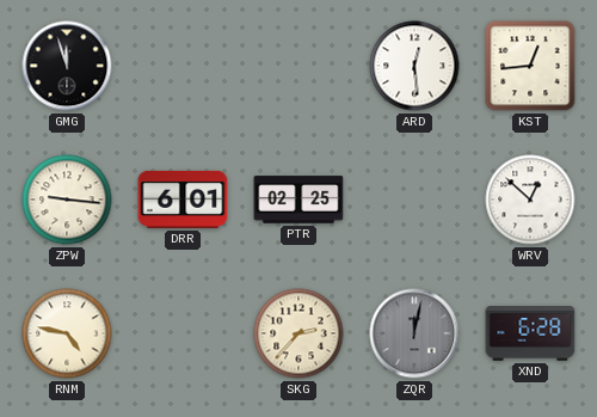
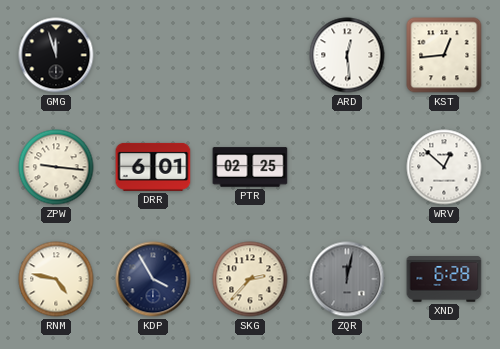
KDP: none -> 3:55
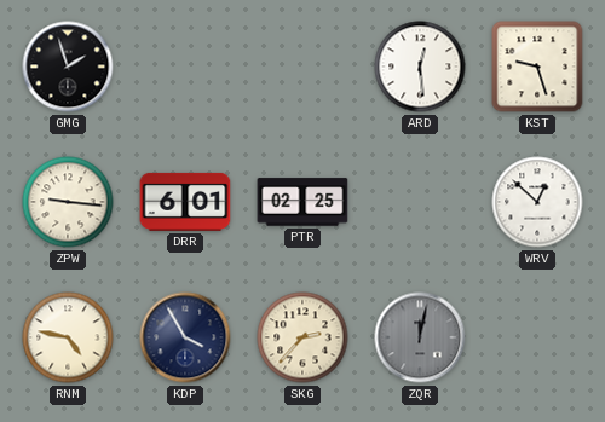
GMG: 11:57 -> 1:57
KST: 12:44 -> 9:27
XND: 6:28 -> none
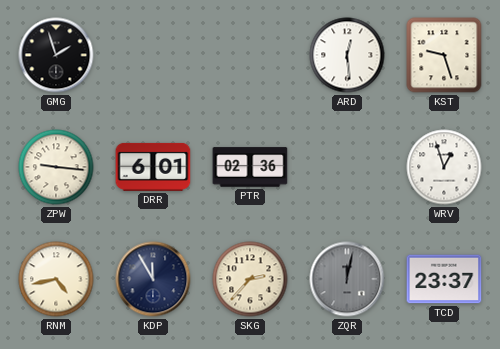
PTR: 02:25 -> 02:36
WRV: 12:52 -> 12:57
RNM: 4:47 -> 4:43
KDP: 3:55 -> 11:55
TCD: none -> 23:37
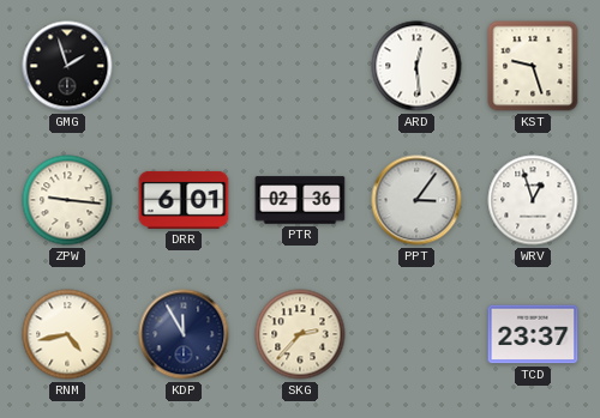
PPT: none -> 3:06
ZQR: 12:02 -> none
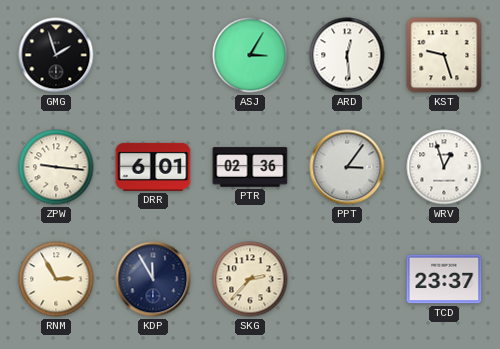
ASJ: none -> 3:05
RNM: 4:43 -> 2:55
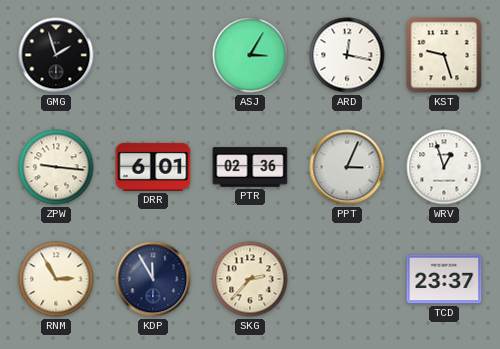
ARD: 12:29 -> 12:17
PPT: 3:06 -> 3:04
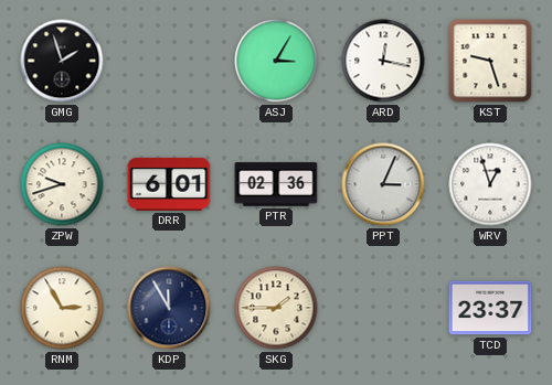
ZPW: 9:16 -> 9:42
SKG: 2:37 -> 1:45
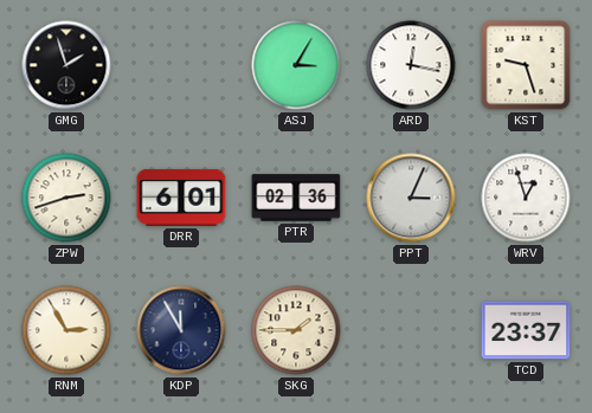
ZPW: 9:42 -> 2:42
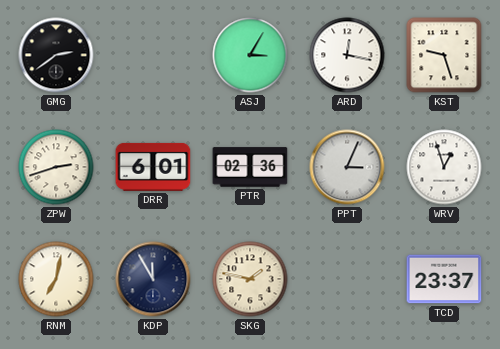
GMG: 1:57 -> 2:39
RNM: 2:55 -> 7:02
SKG: 1:45 -> 1:47
